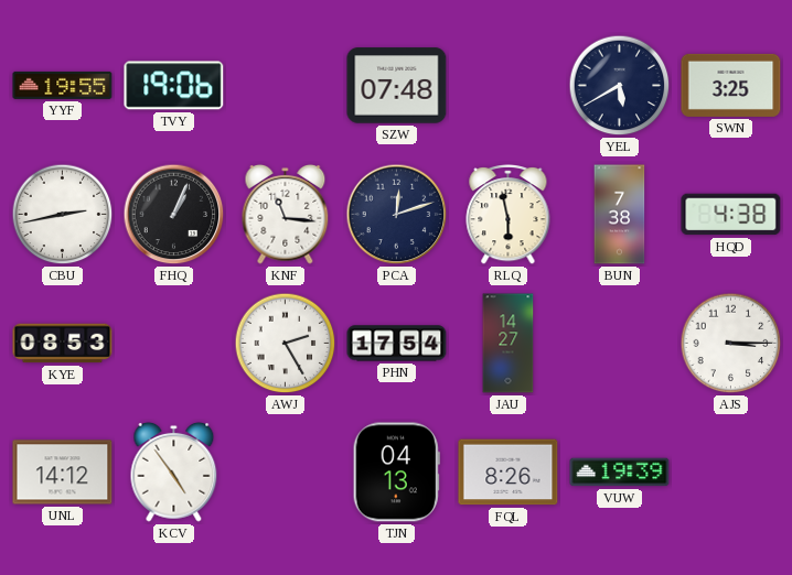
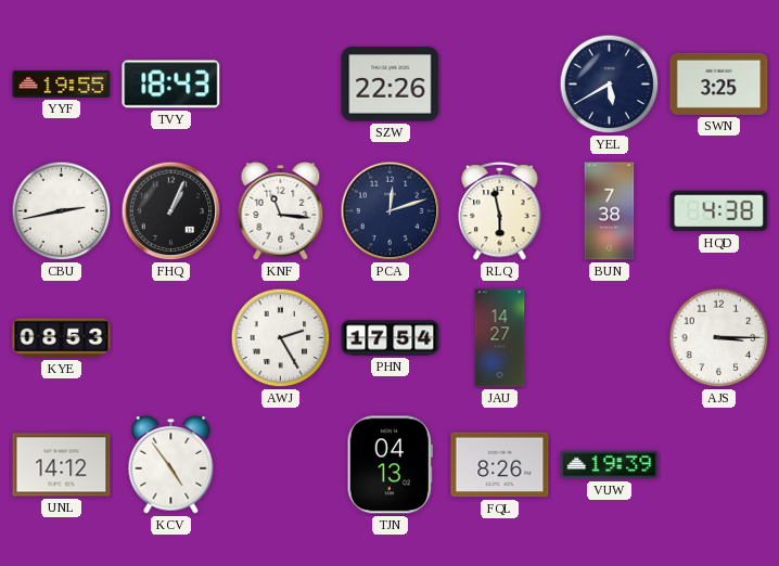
TVY: 19:06 -> 18:43
SZW: 07:48 -> 22:26
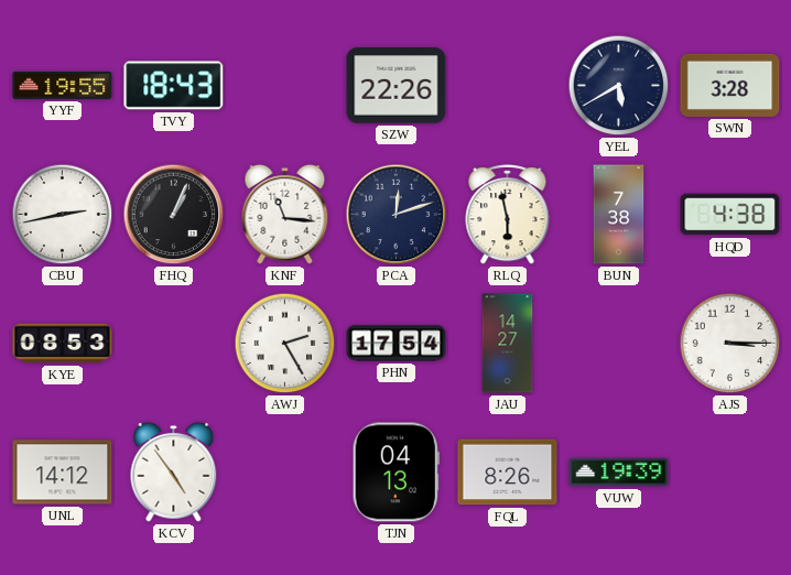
SWN: 3:25 -> 3:28
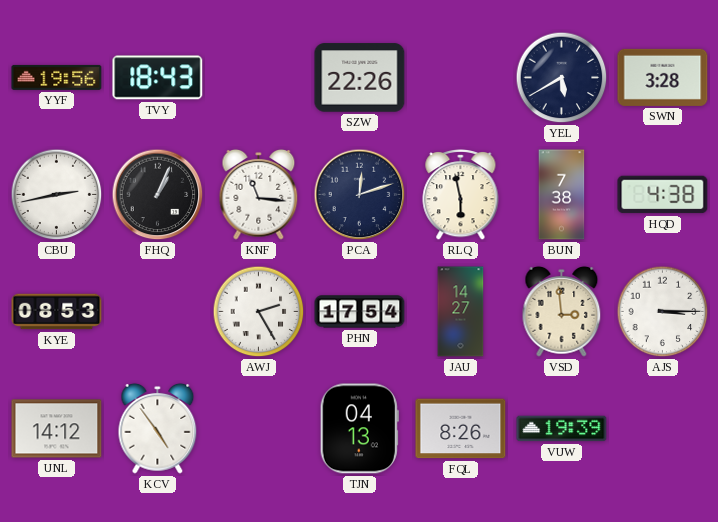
YYF: 19:55 -> 19:56
VSD: none -> 2:59
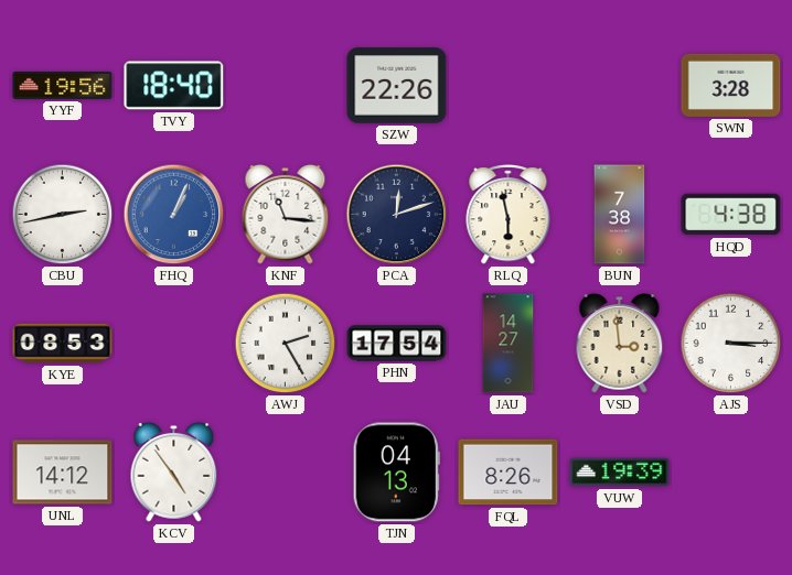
TVY: 18:43 -> 18:40
YEL: 5:40 -> none
FHQ dial: black -> blue
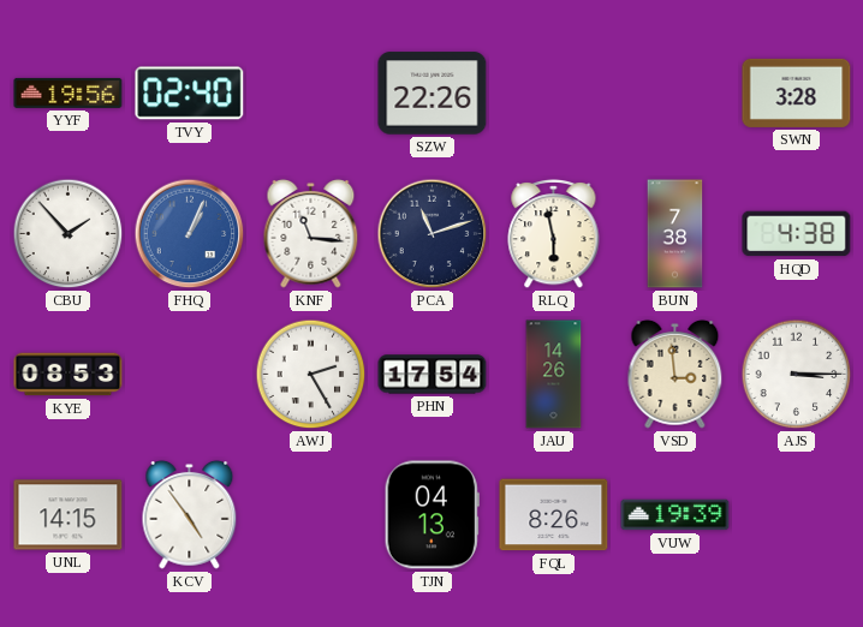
TVY: 18:40 -> 02:40
CBU: 2:43 -> 1:53
PCA: 12:12 -> 11:12
JAU: 14:27 -> 14:26
UNL: 14:12 -> 14:15
